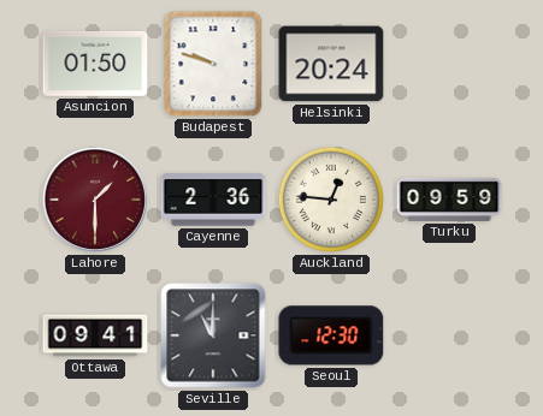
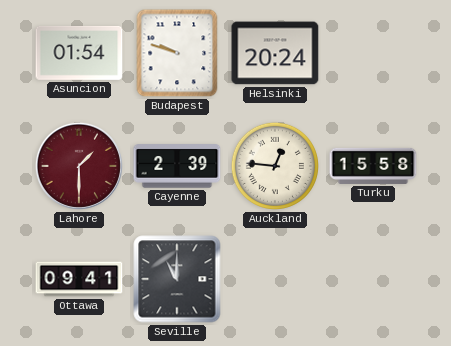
Asuncion: 01:50 -> 01:54
Cayenne: 2:36 -> 2:39
Turku: 09:59 -> 15:58
Seoul: 12:30 -> none
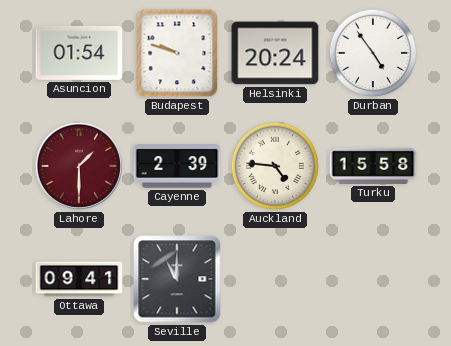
Durban: none -> 4:54
Auckland: 12:46 -> 4:46
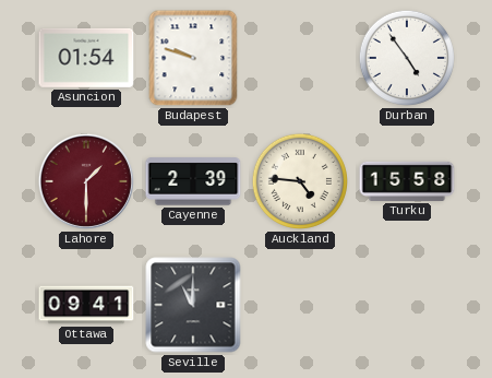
Helsinki: 20:24 -> none
